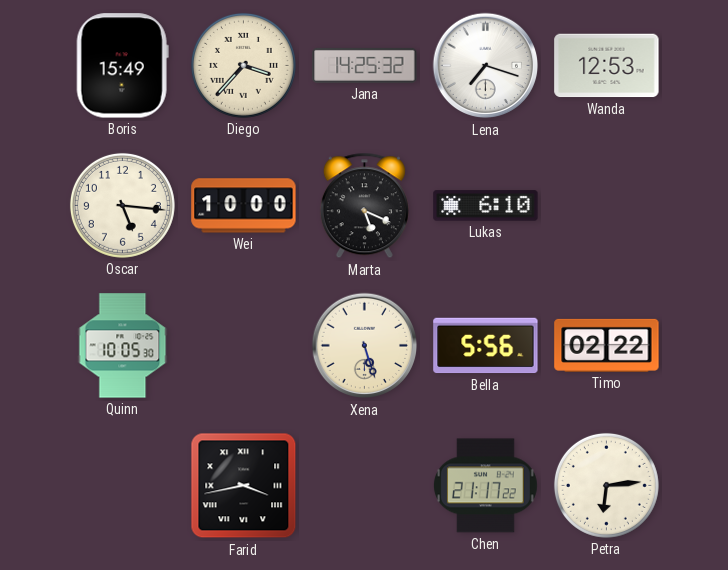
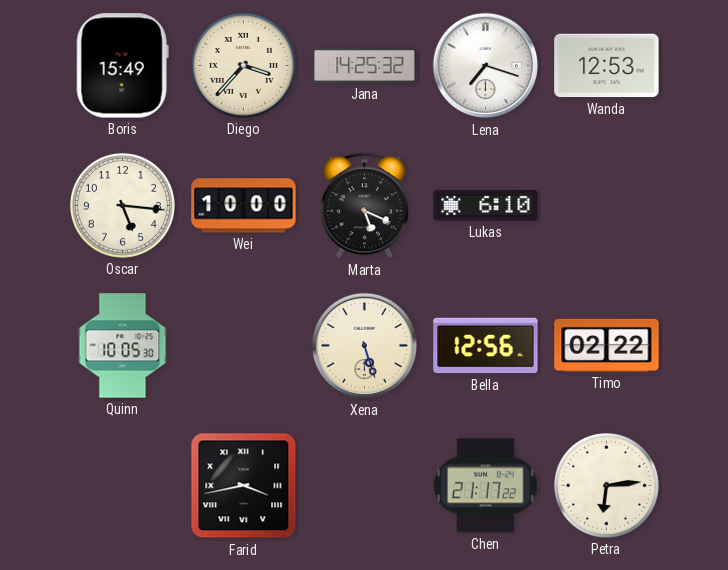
Bella: 5:56 -> 12:56
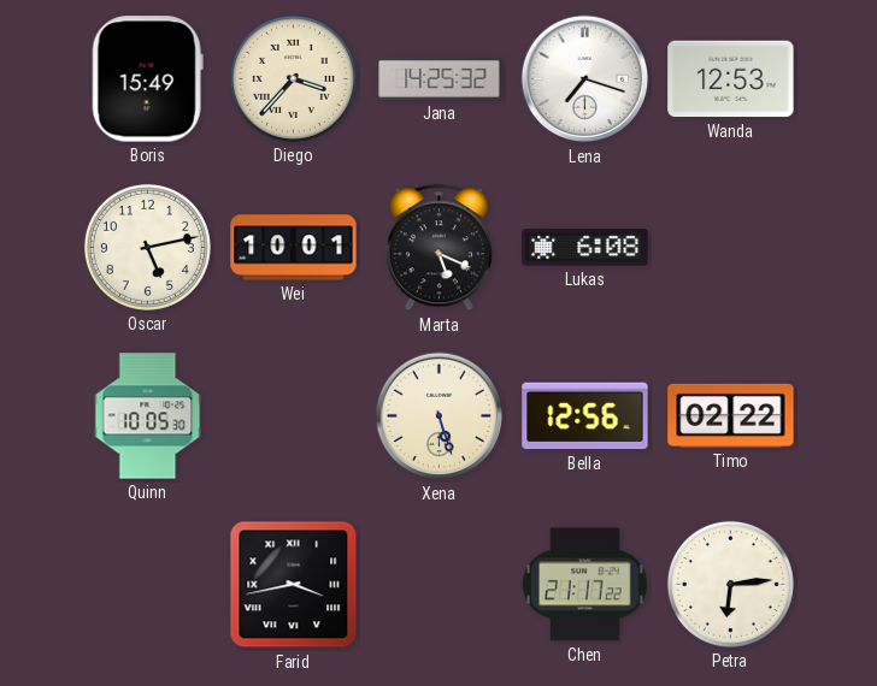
Oscar: 5:16 -> 5:13
Wei: 10:00 -> 10:01
Lukas: 6:10 -> 6:08
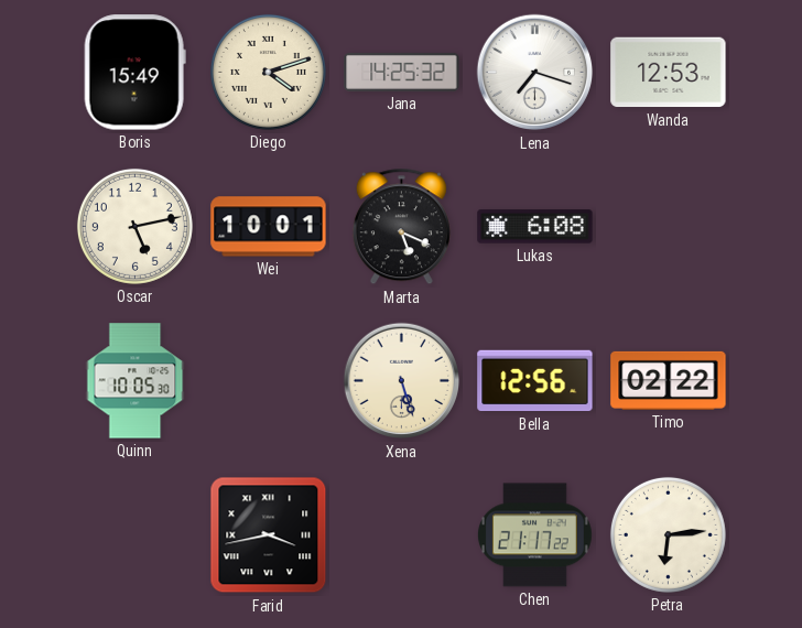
Diego: 3:37 -> 4:12
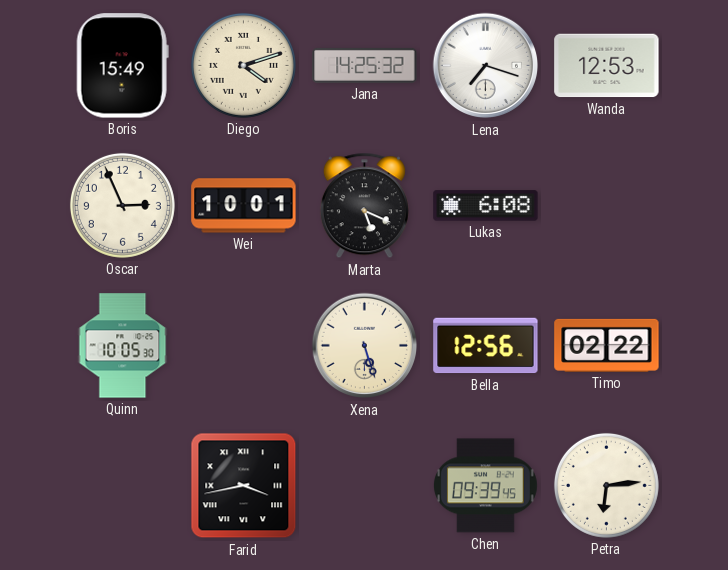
Oscar: 5:13 -> 2:56
Chen: 21:17 -> 09:39
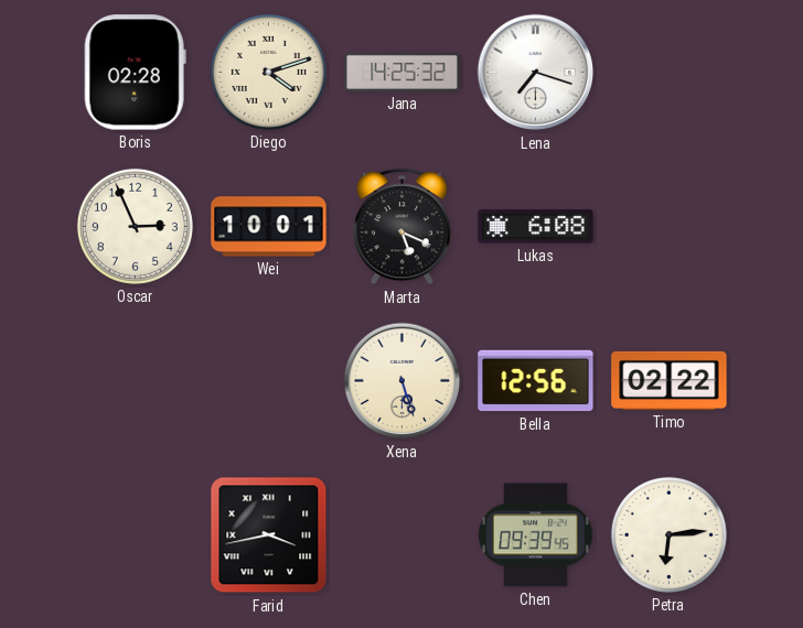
Boris: 15:49 -> 02:28
Wanda: 12:53 -> none
Quinn: 10:05 -> none
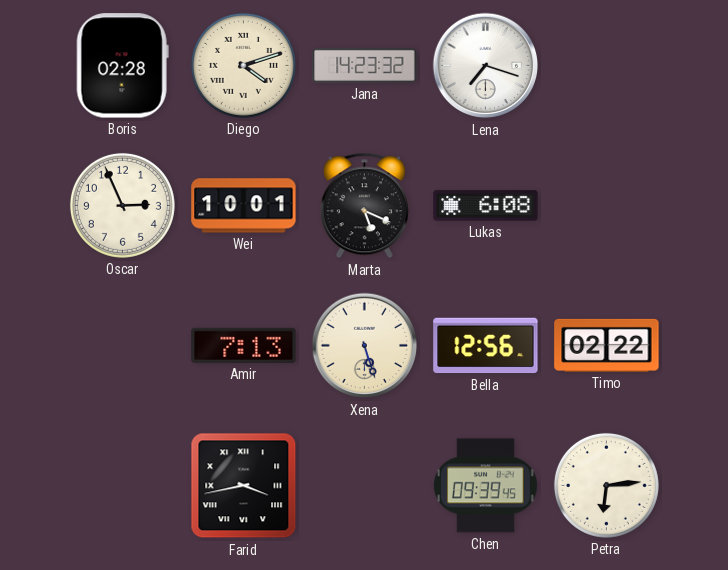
Jana: 14:25 -> 14:23
Amir: none -> 7:13
